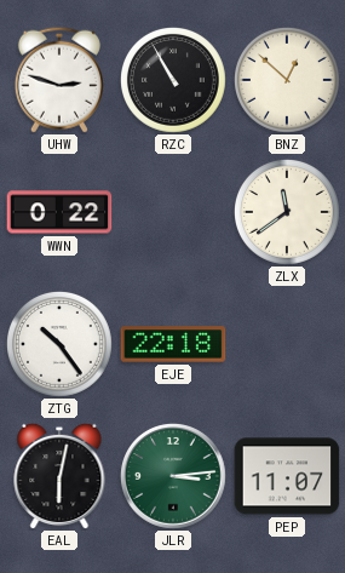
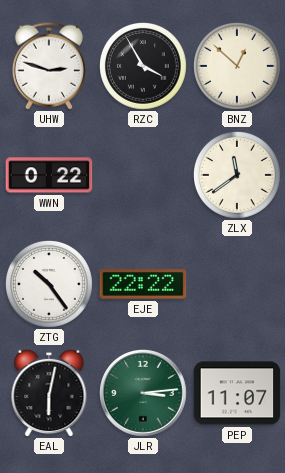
RZC: 10:55 -> 3:55
EJE: 22:18 -> 22:22
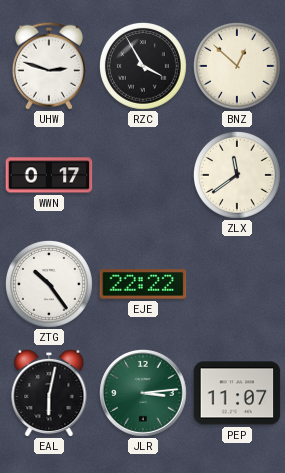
WWN: 0:22 -> 0:17
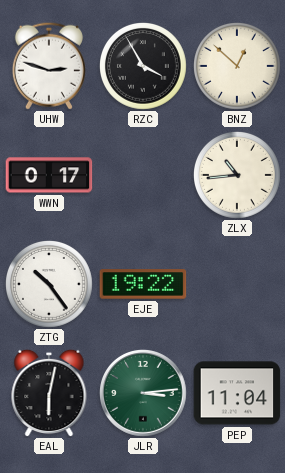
ZLX: 11:39 -> 10:44
EJE: 22:22 -> 19:22
PEP: 11:07 -> 11:04
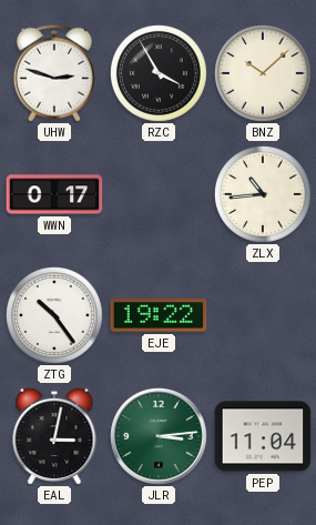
BNZ: 12:52 -> 10:08
EAL: 6:02 -> 3:02
